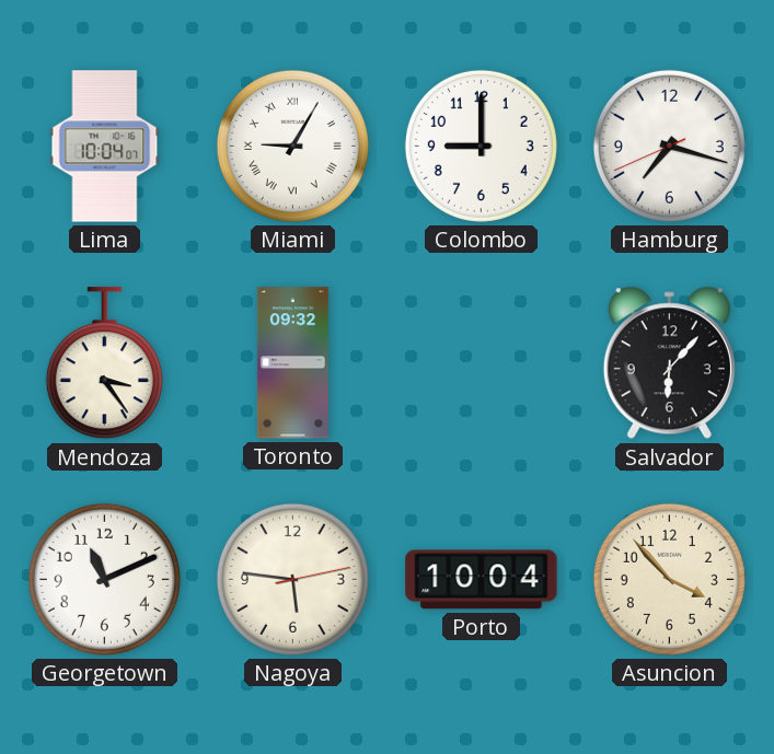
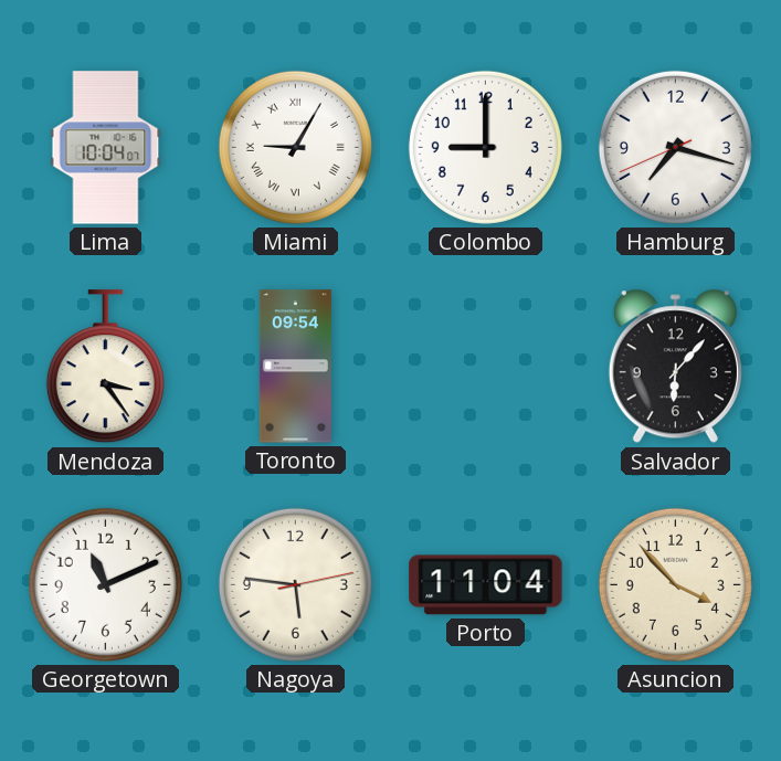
Toronto: 09:32 -> 09:54
Porto: 10:04 -> 11:04
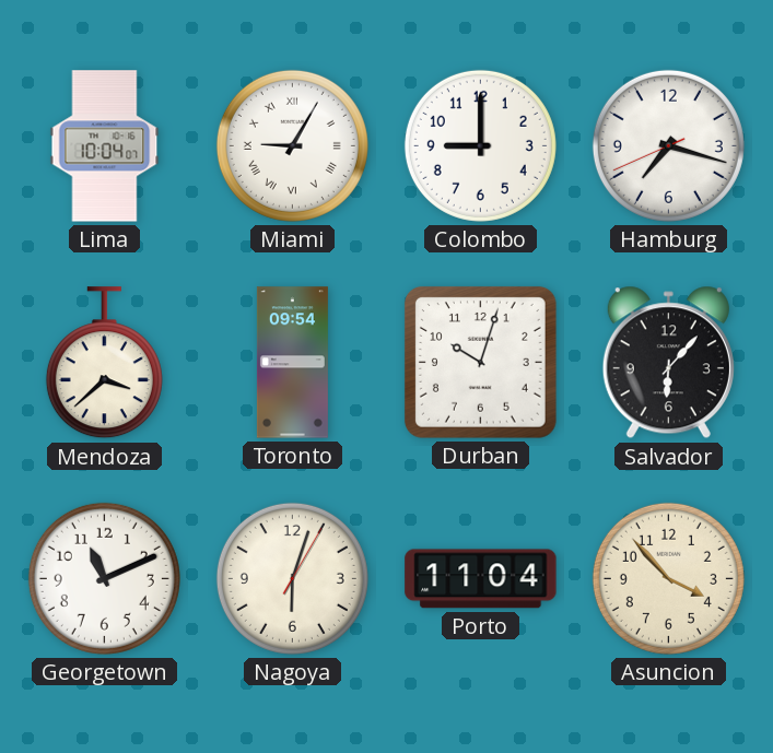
Mendoza: 3:24 -> 3:38
Durban: none -> 10:03
Nagoya: 5:46 -> 6:03
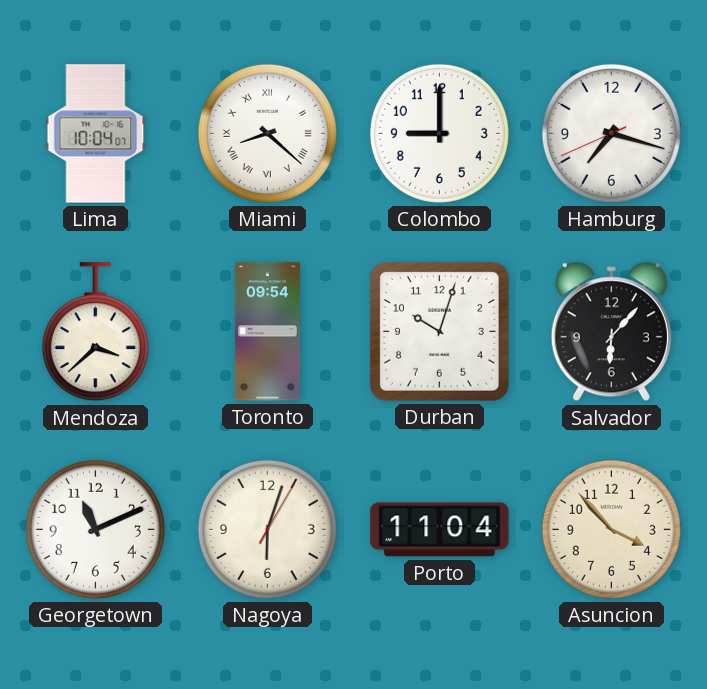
Miami: 9:05 -> 8:22
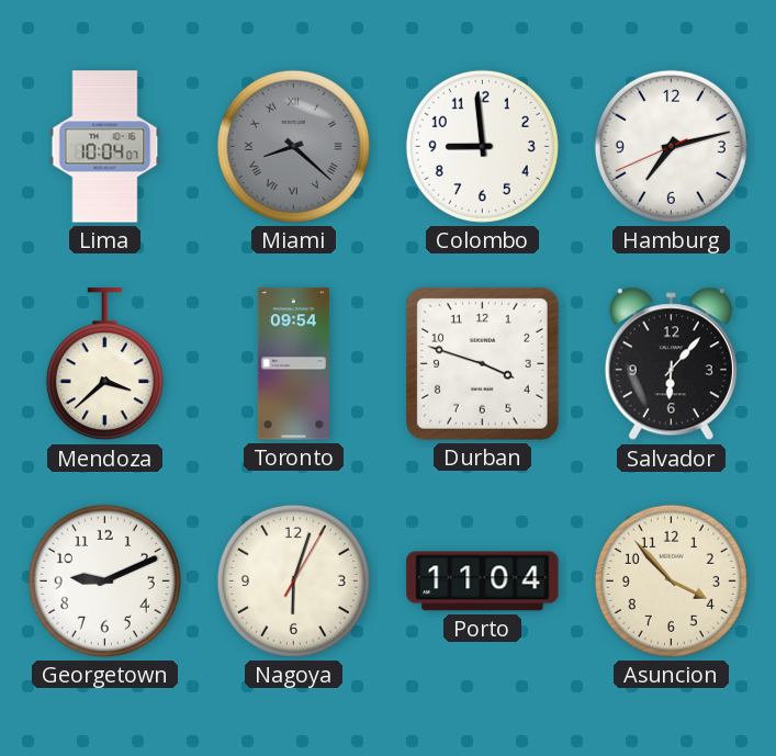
Miami dial: white -> grey
Colombo: 9:00 -> 8:59
Hamburg: 7:17 -> 7:12
Durban: 10:03 -> 3:48
Georgetown: 11:11 -> 9:11
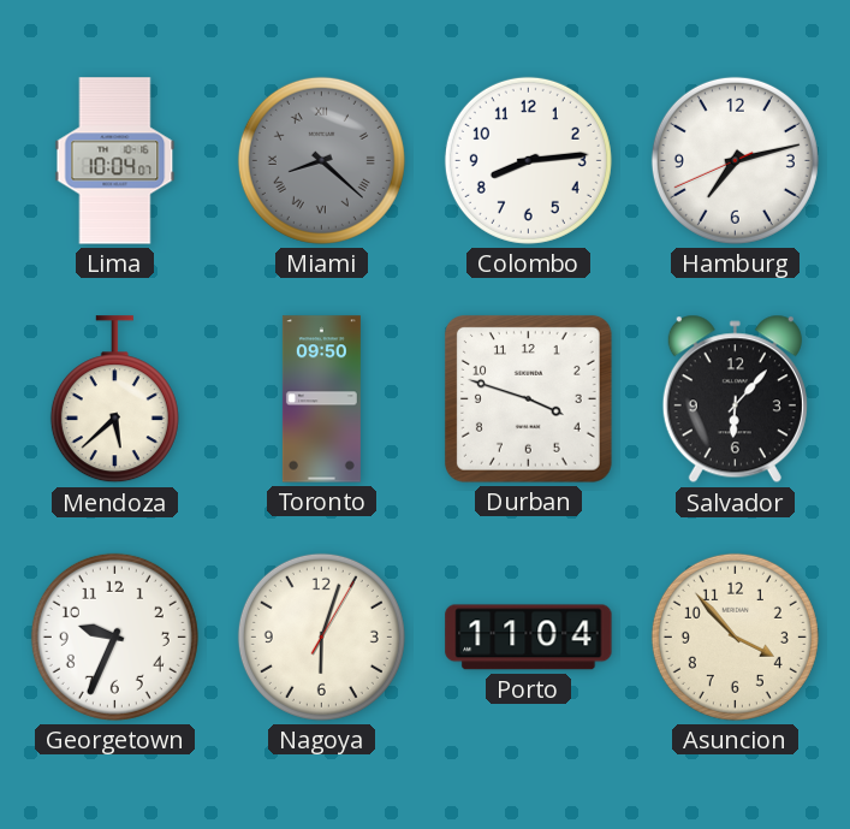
Colombo: 8:59 -> 8:14
Mendoza: 3:38 -> 5:38
Toronto: 09:54 -> 09:50
Georgetown: 9:11 -> 9:34
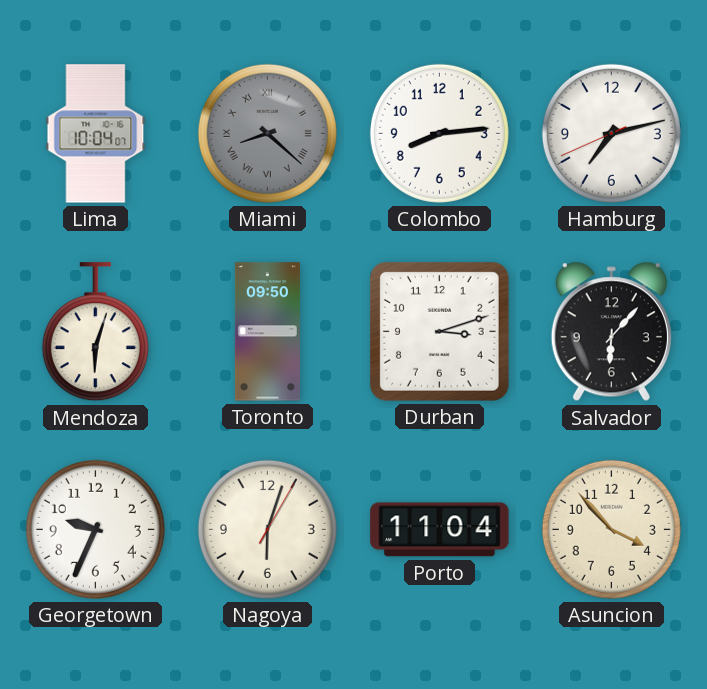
Mendoza: 5:38 -> 6:03
Durban: 3:48 -> 3:12
